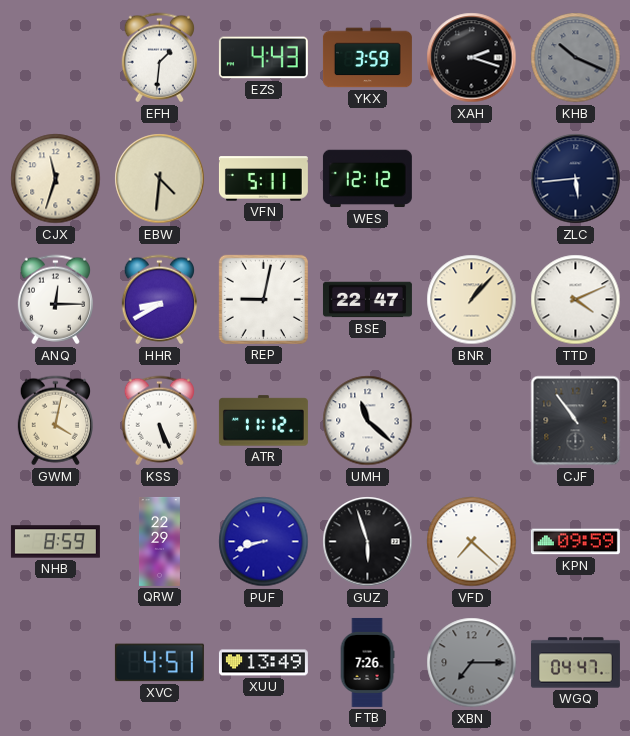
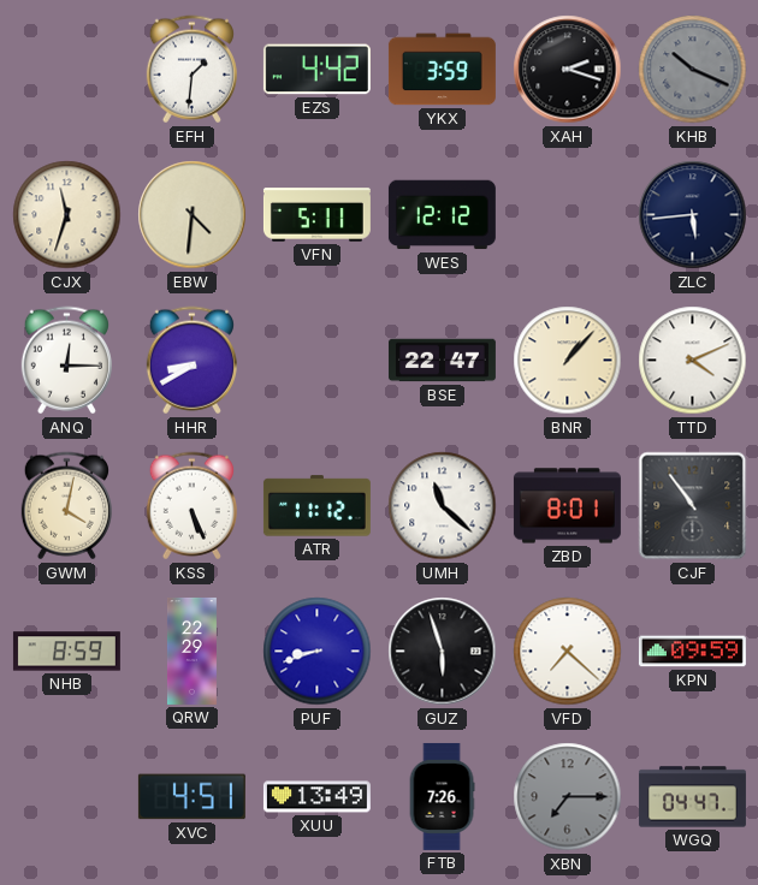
EZS: 4:43 -> 4:42
REP: 9:02 -> none
ZBD: none -> 8:01
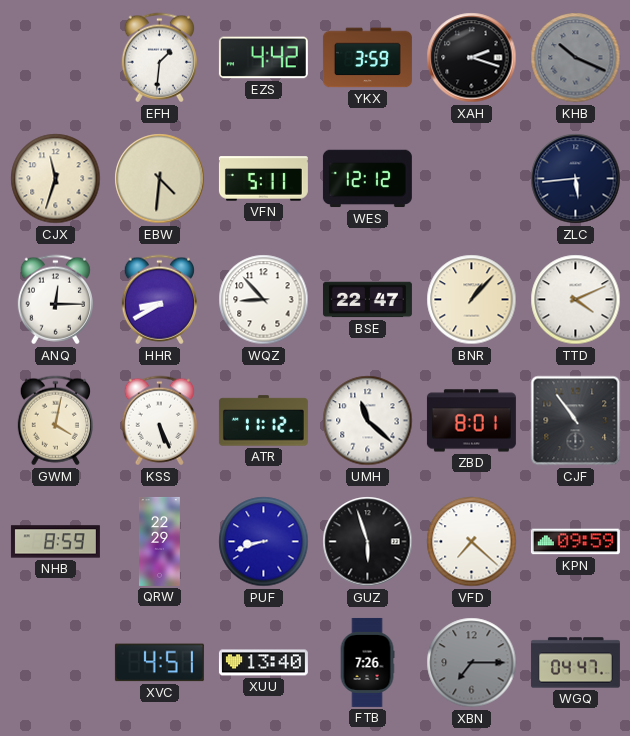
WQZ: none -> 8:53
XUU: 13:49 -> 13:40
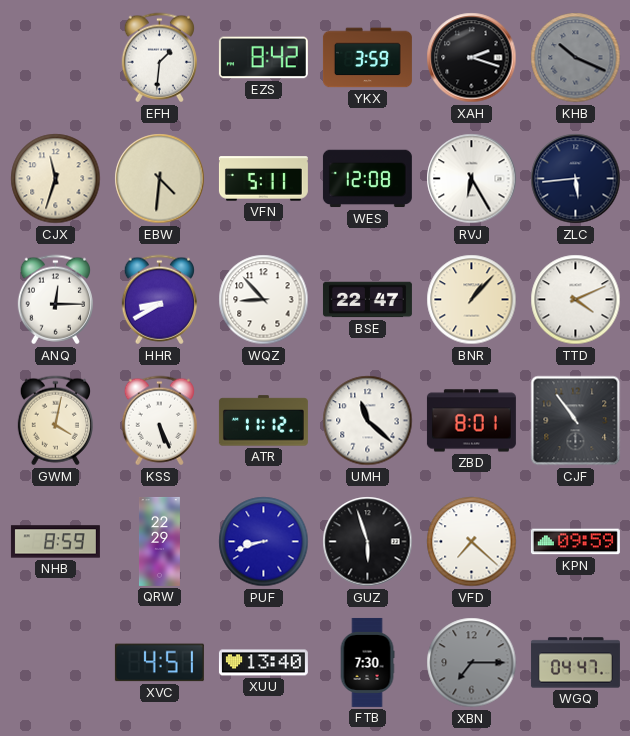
EZS: 4:42 -> 8:42
WES: 12:12 -> 12:08
RVJ: none -> 6:25
FTB: 7:26 -> 7:30
